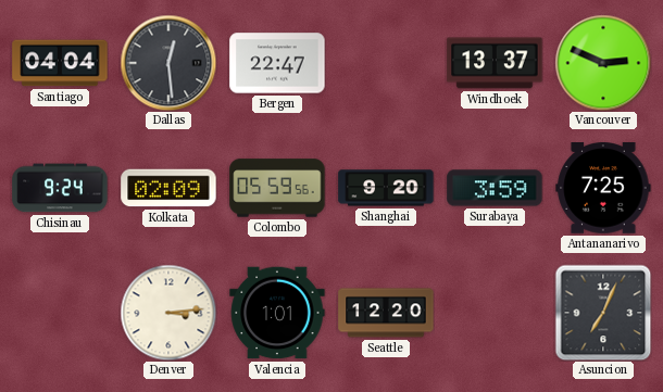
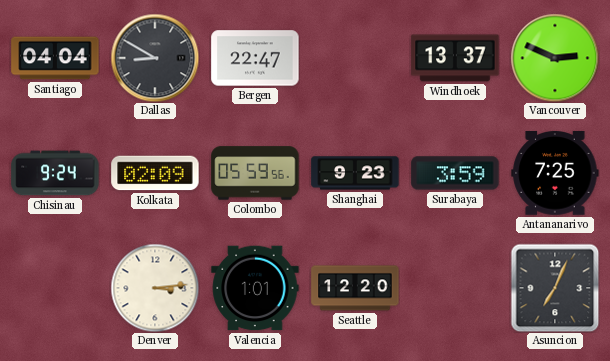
Dallas: 12:29 -> 8:50
Shanghai: 9:20 -> 9:23
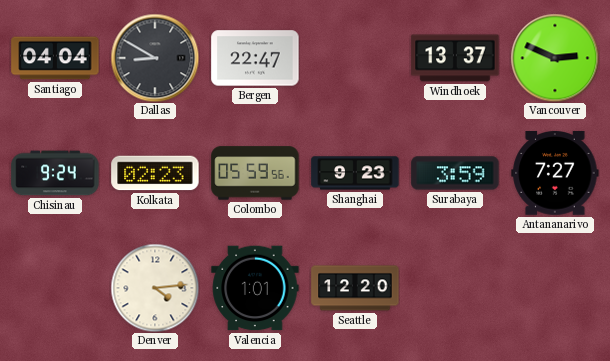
Kolkata: 02:09 -> 02:23
Antananarivo: 7:25 -> 7:27
Denver: 3:14 -> 4:14
Asuncion: 7:04 -> none
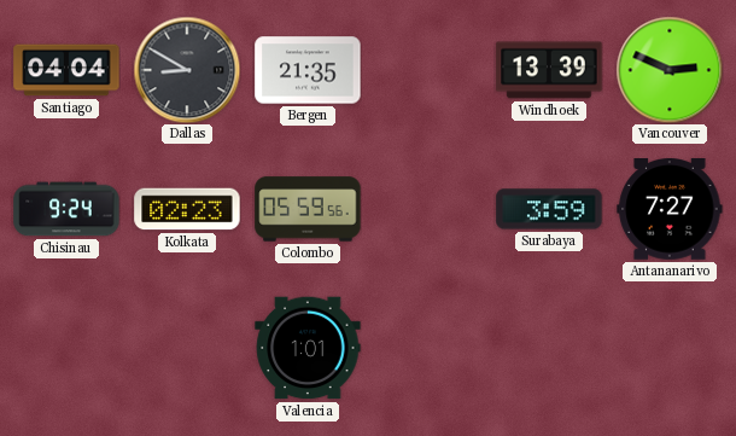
Bergen: 22:47 -> 21:35
Windhoek: 13:37 -> 13:39
Shanghai: 9:23 -> none
Denver: 4:14 -> none
Seattle: 12:20 -> none
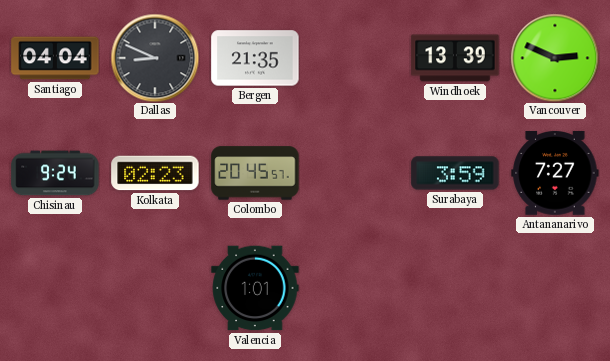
Dallas: 8:50 -> 8:49
Colombo: 05:59 -> 20:45
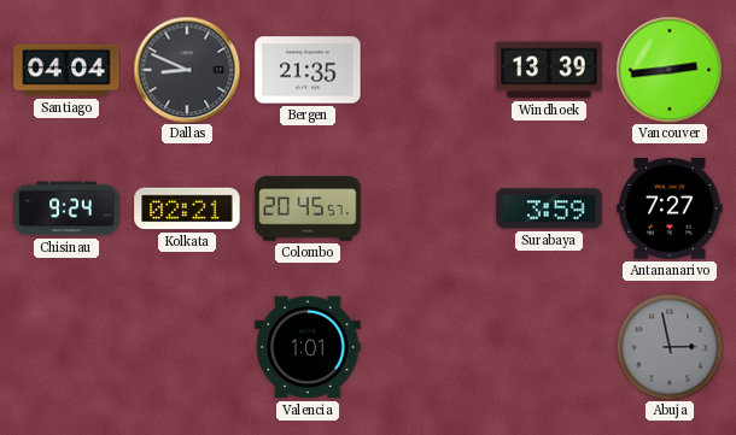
Vancouver: 2:49 -> 2:44
Kolkata: 02:23 -> 02:21
Abuja: none -> 2:58
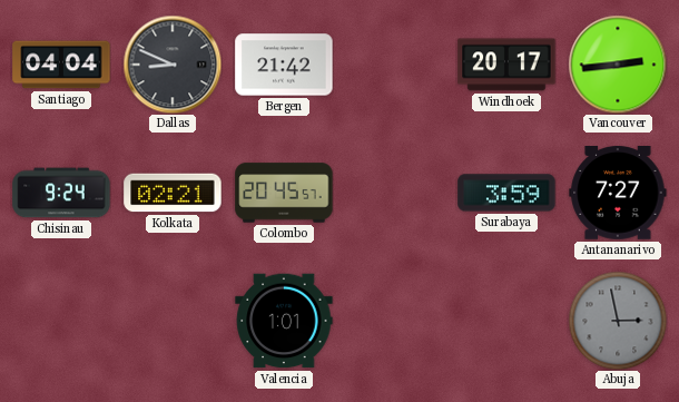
Bergen: 21:35 -> 21:42
Windhoek: 13:39 -> 20:17
